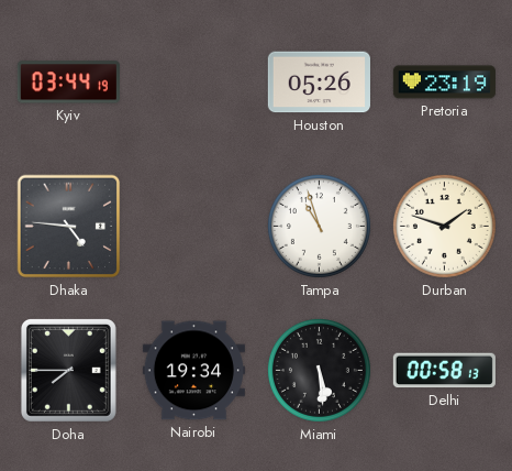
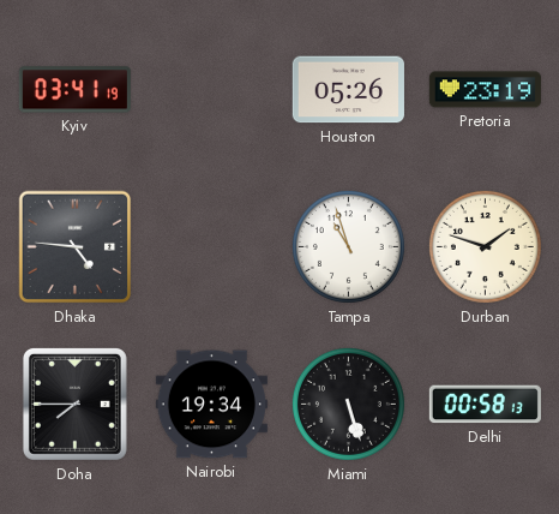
Kyiv: 03:44 -> 03:41
Miami: 5:29 -> 5:27
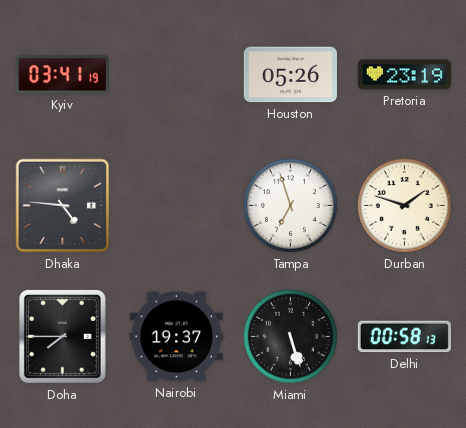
Tampa: 10:57 -> 6:57
Nairobi: 19:34 -> 19:37
